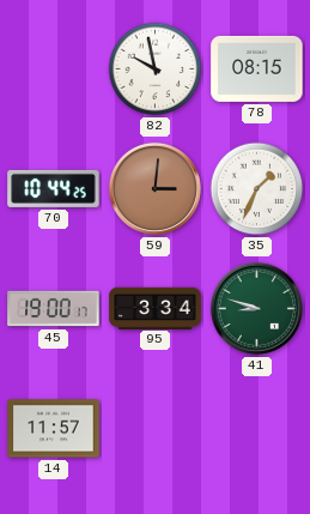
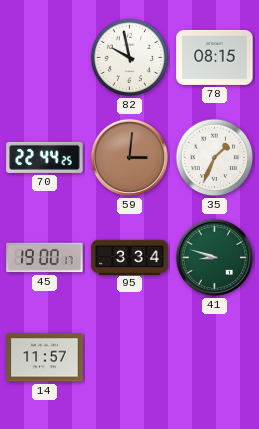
70: 10:44 -> 22:44
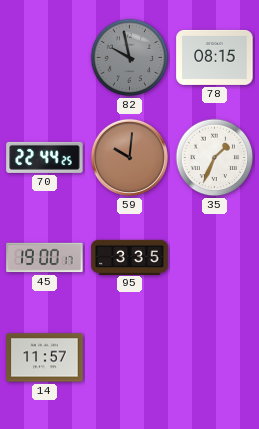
82 dial: white -> grey
59: 3:01 -> 10:01
95: 3:34 -> 3:35
41: 8:48 -> none
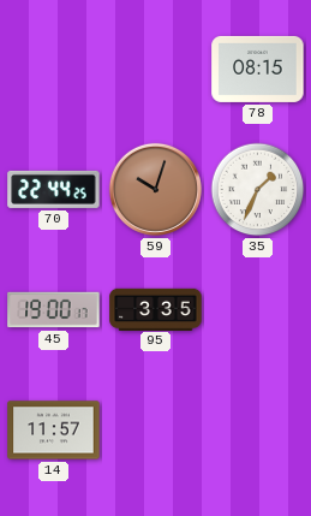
82: 9:58 -> none
59: 10:01 -> 10:03
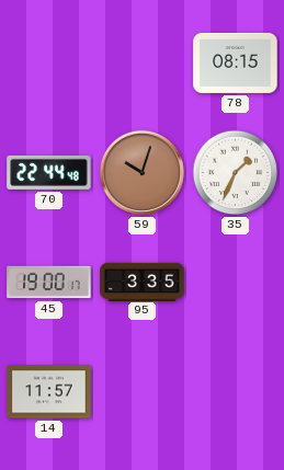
70: 22:44:25 -> 22:44:48
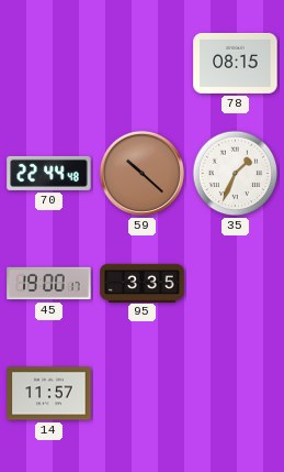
59: 10:03 -> 10:22
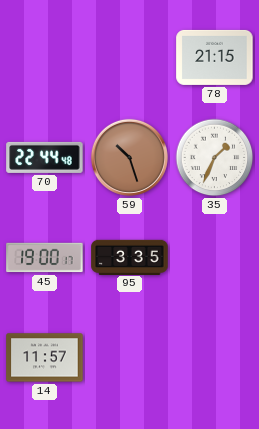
78: 08:15 -> 21:15
59: 10:22 -> 10:27
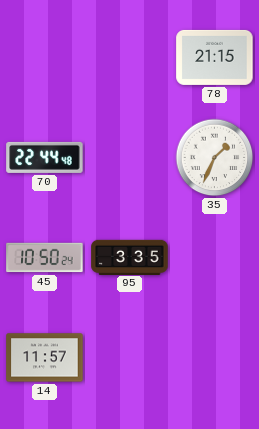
59: 10:27 -> none
45: 19:00 -> 10:50
